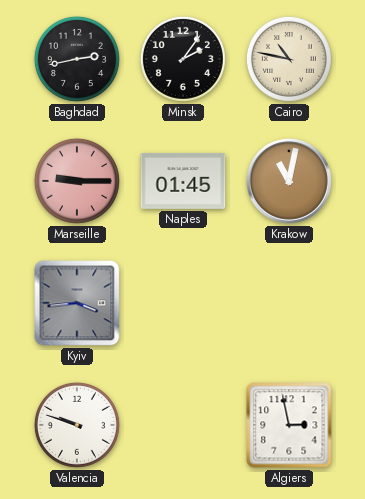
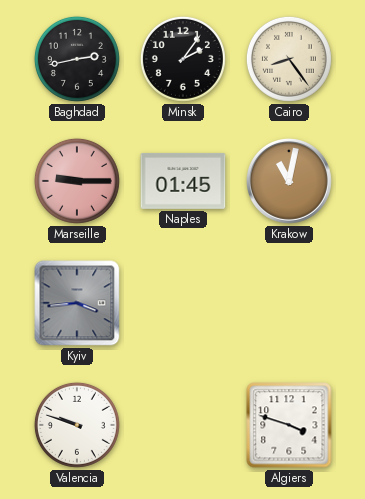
Cairo: 10:47 -> 8:24
Algiers: 2:58 -> 3:48
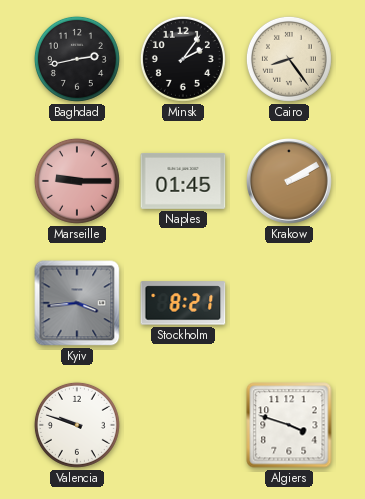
Krakow: 11:02 -> 2:10
Stockholm: none -> 8:21
